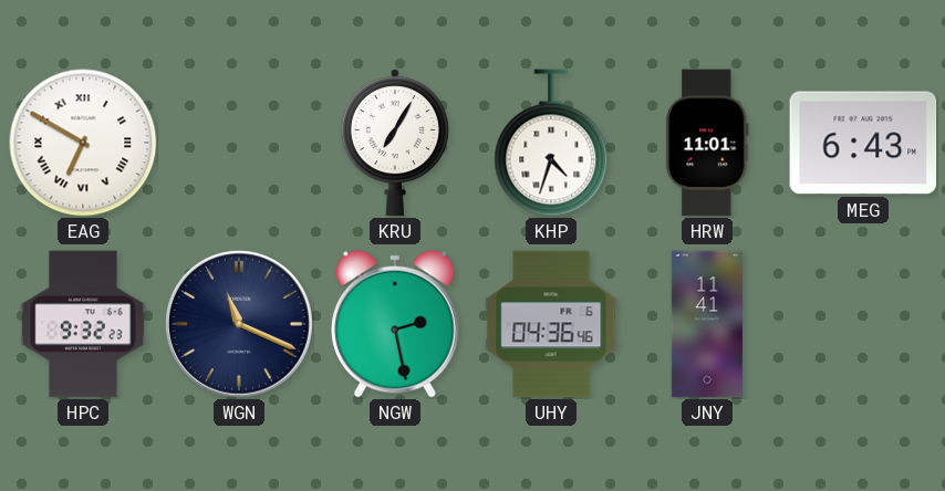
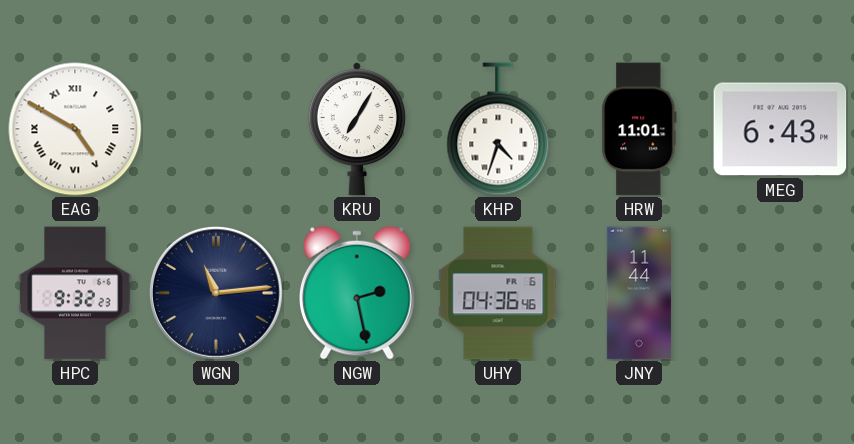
EAG: 6:50 -> 4:50
WGN: 11:19 -> 11:14
JNY: 11:41 -> 11:44
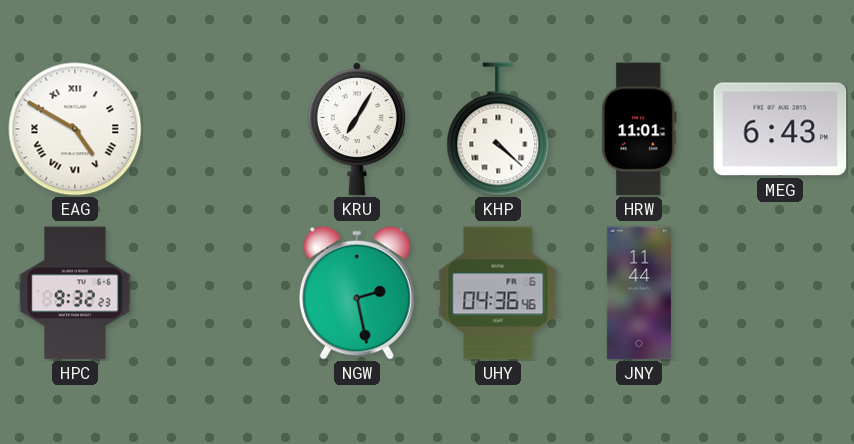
KHP: 4:33 -> 4:22
WGN: 11:14 -> none
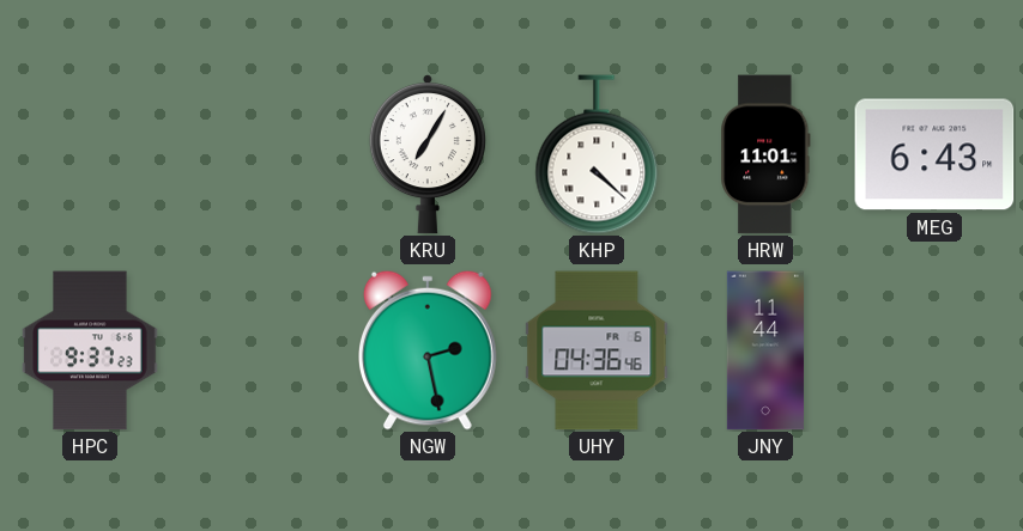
EAG: 4:50 -> none
HPC: 9:32 -> 9:37
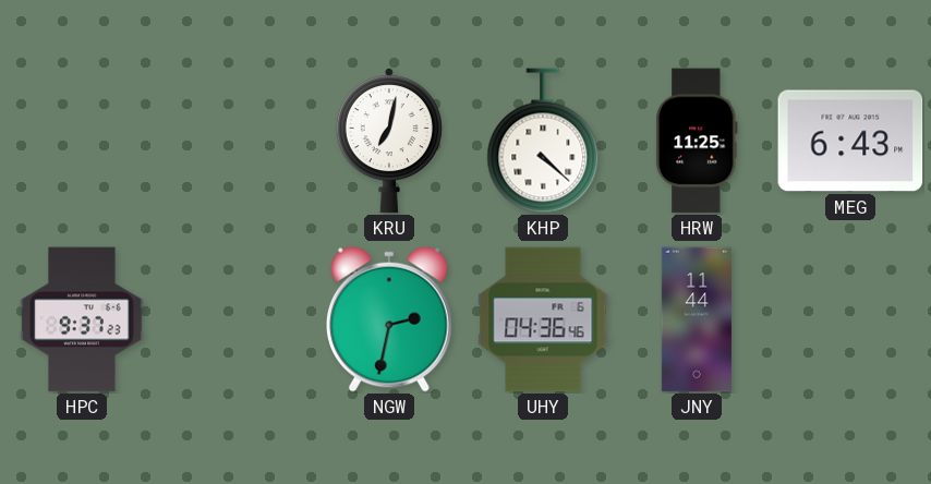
KRU: 7:05 -> 7:02
HRW: 11:01 -> 11:25
NGW: 2:28 -> 2:32
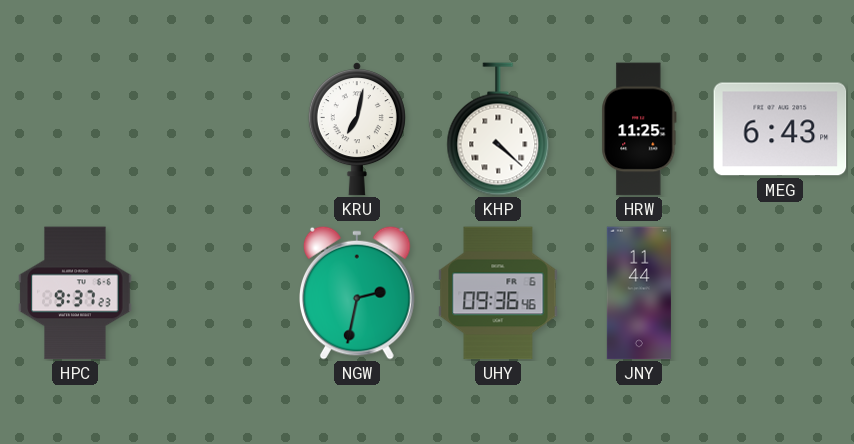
UHY: 04:36 -> 09:36
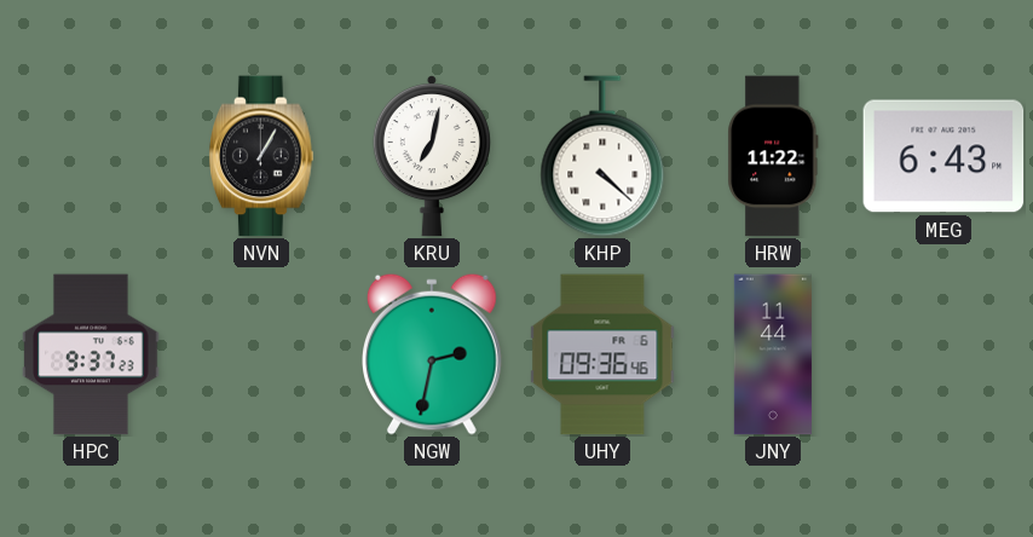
NVN: none -> 1:05
HRW: 11:25 -> 11:22
